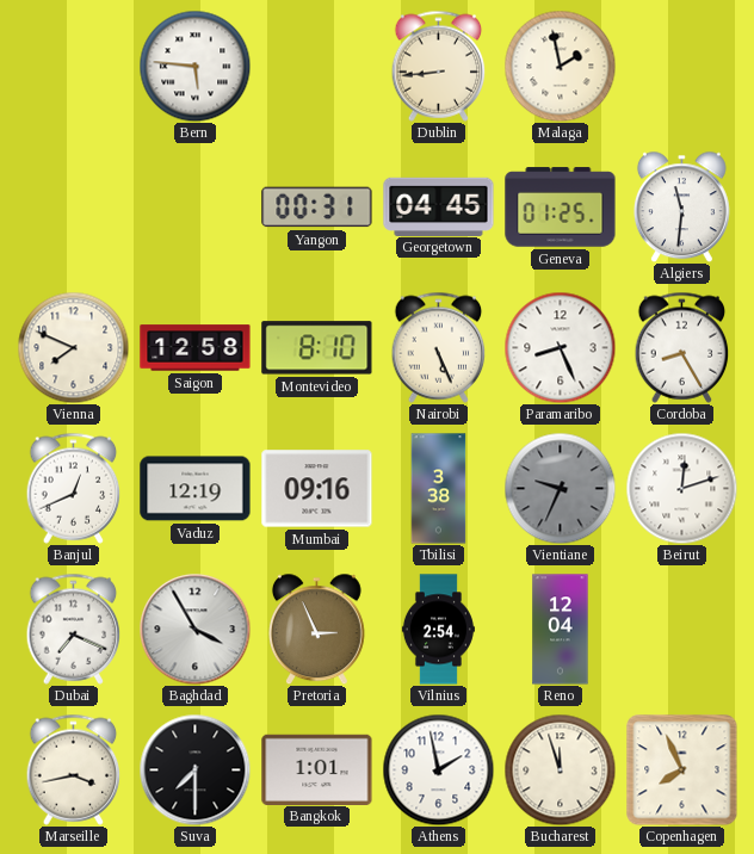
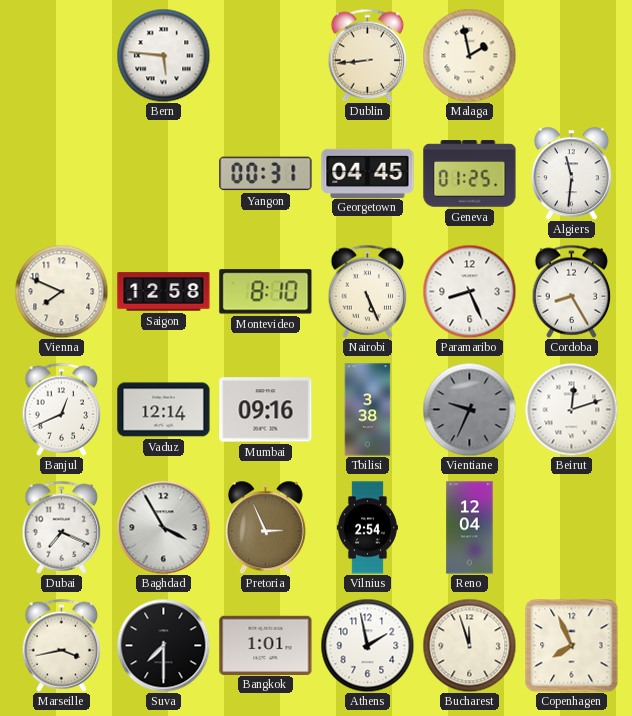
Vaduz: 12:19 -> 12:14
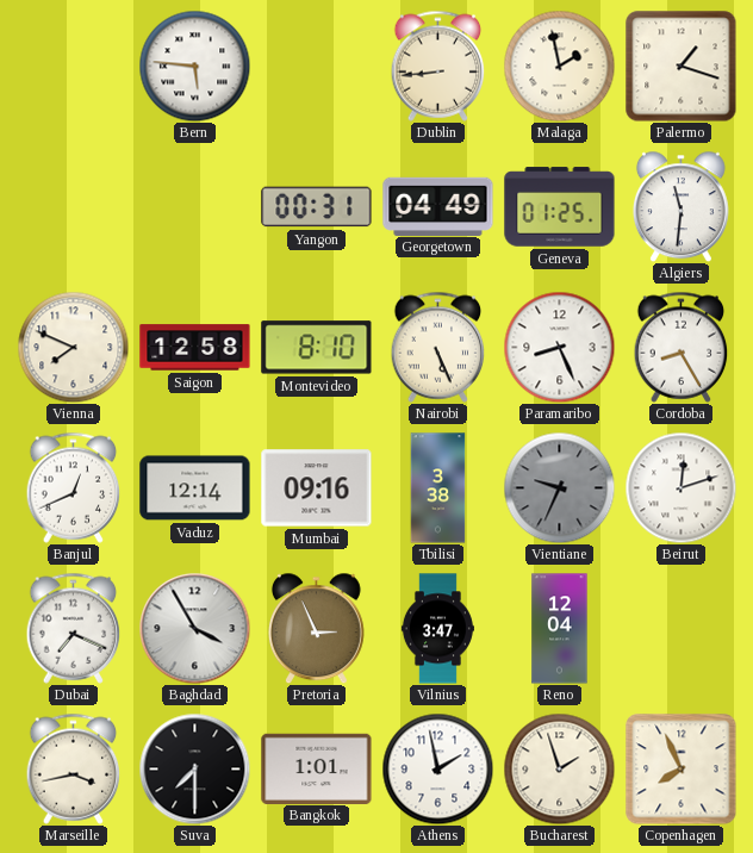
Palermo: none -> 1:18
Georgetown: 04:45 -> 04:49
Vilnius: 2:54 -> 3:47
Bucharest: 11:57 -> 1:57
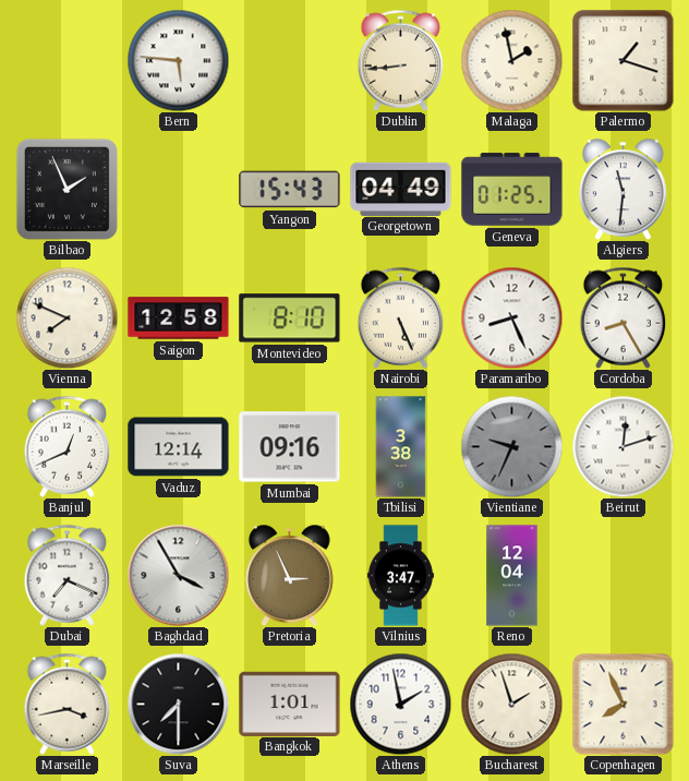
Bilbao: none -> 1:56
Yangon: 00:31 -> 15:43
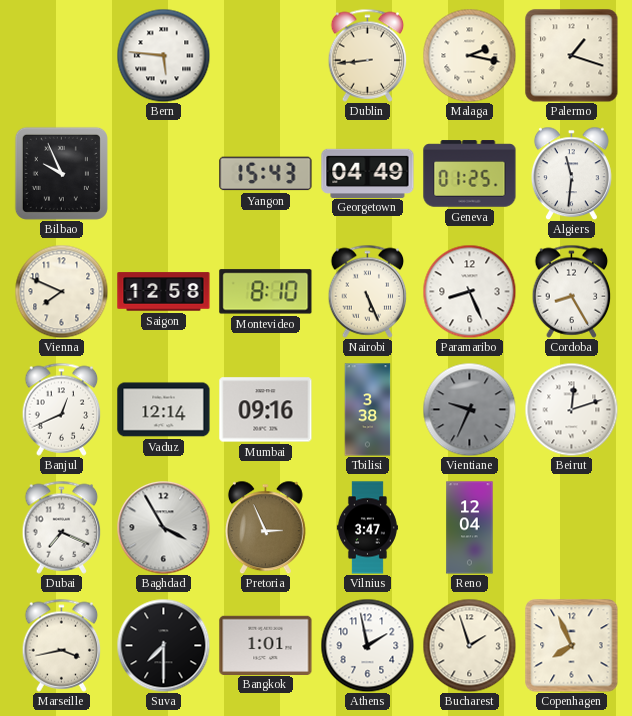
Malaga: 1:58 -> 2:17
Bilbao: 1:56 -> 9:56
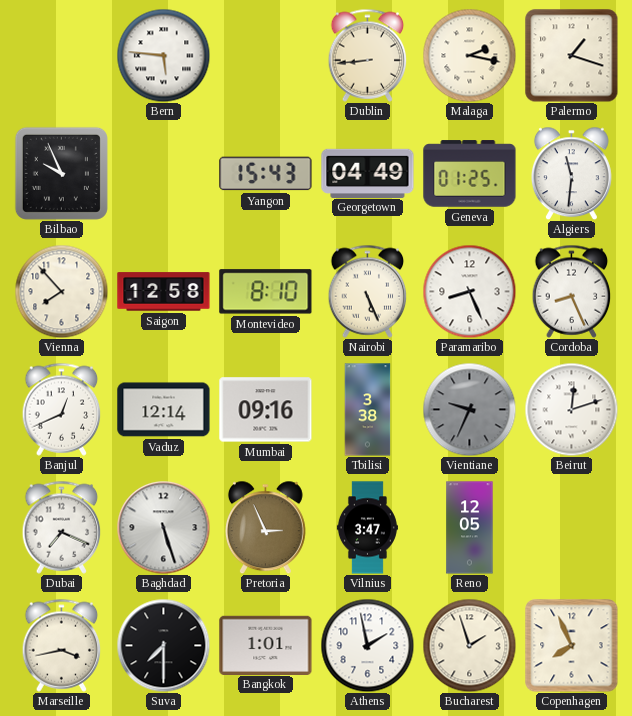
Vienna: 7:49 -> 7:53
Cordoba: 8:25 -> 8:26
Baghdad: 3:55 -> 5:27
Reno: 12:04 -> 12:05
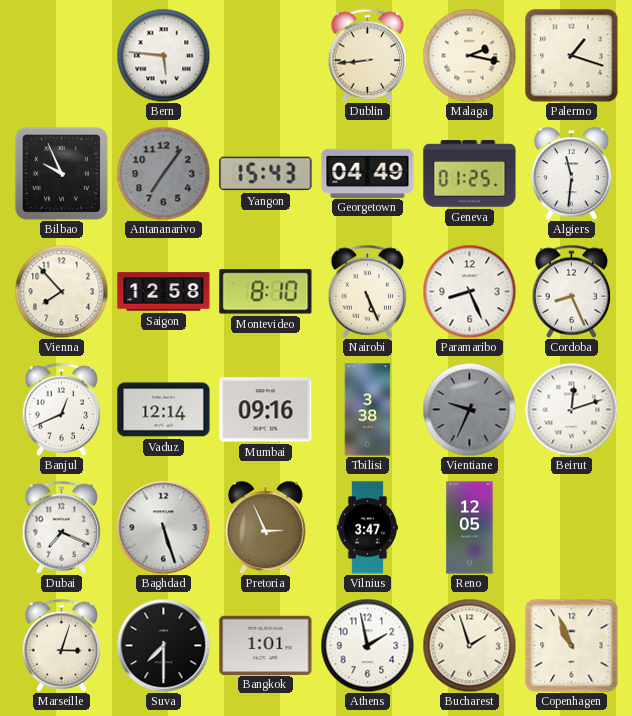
Antananarivo: none -> 7:06
Marseille: 3:43 -> 3:03
Copenhagen: 7:56 -> 10:56
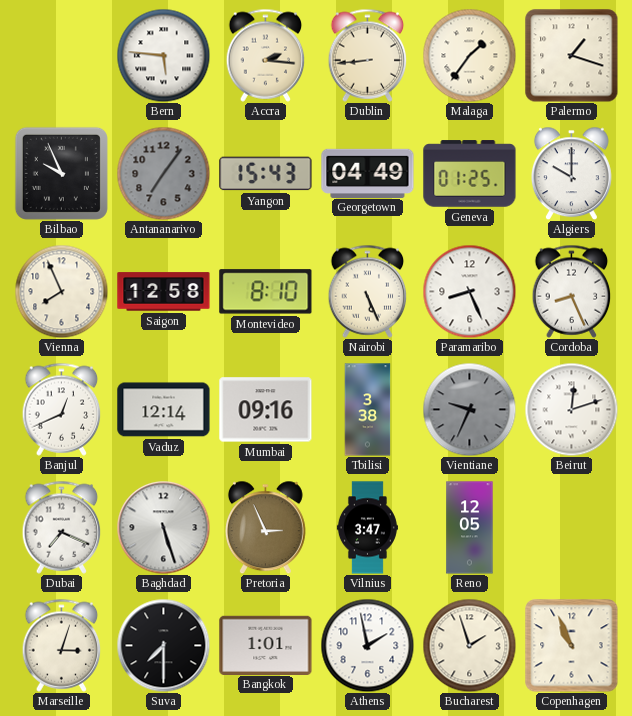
Accra: none -> 2:16
Malaga: 2:17 -> 1:36
Algiers: 11:31 -> 10:00
Vienna: 7:53 -> 7:56
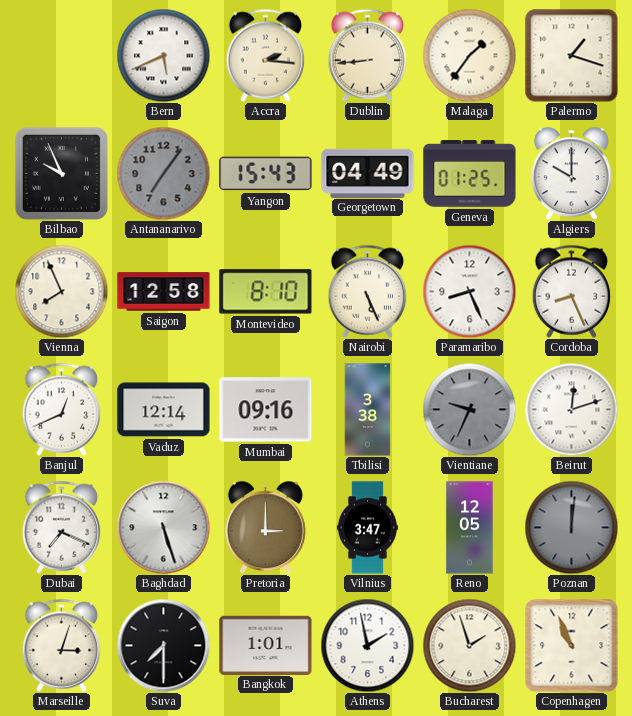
Bern: 5:46 -> 5:41
Pretoria: 2:56 -> 3:00
Poznan: none -> 12:01
